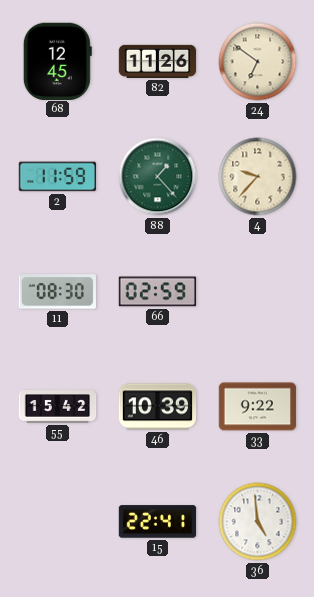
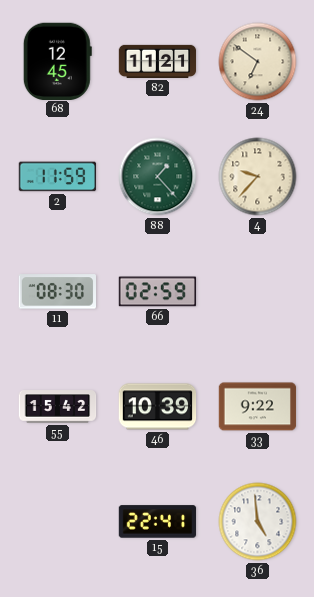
82: 11:26 -> 11:21
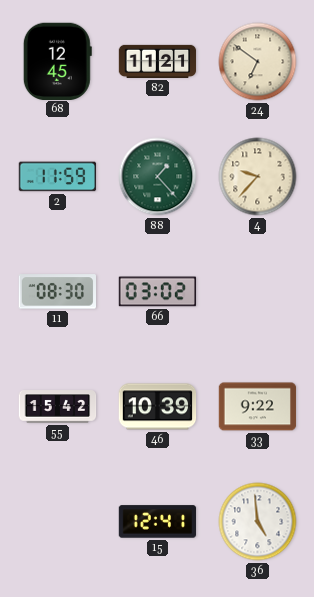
66: 02:59 -> 03:02
15: 22:41 -> 12:41
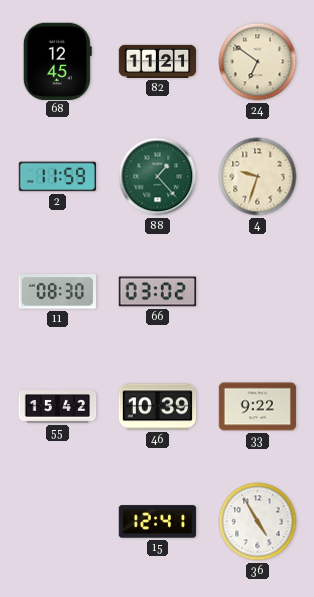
4: 9:37 -> 9:33
36: 4:59 -> 4:55
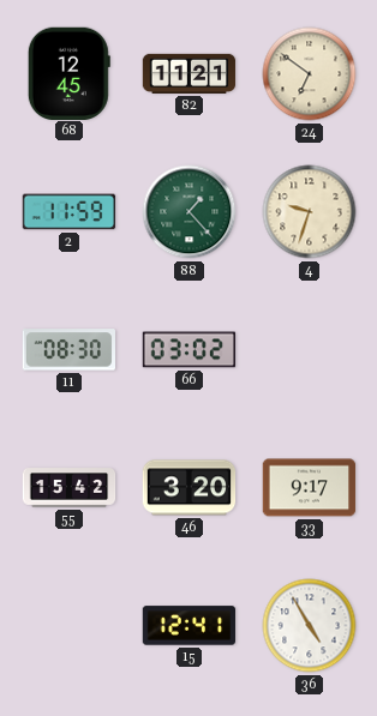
46: 10:39 -> 3:20
33: 9:22 -> 9:17
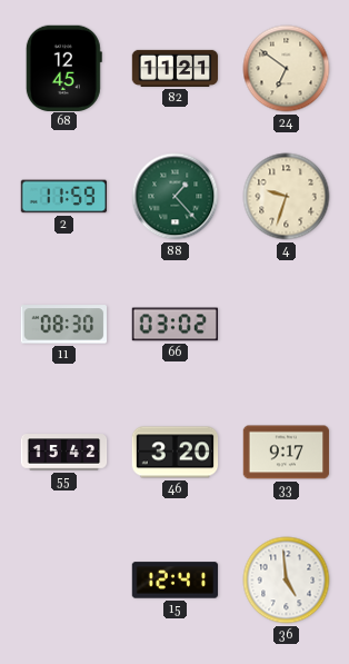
36: 4:55 -> 4:59
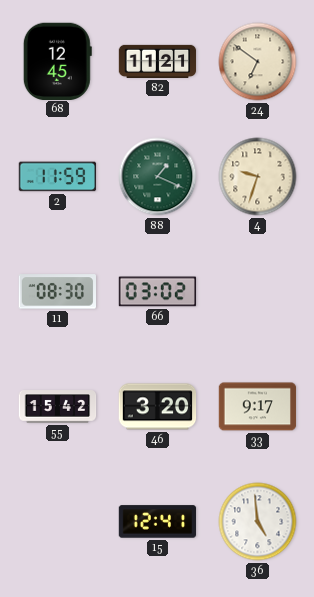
88: 1:23 -> 1:19
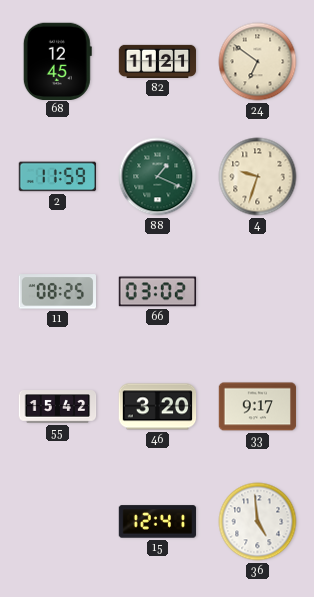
11: 08:30 -> 08:25
